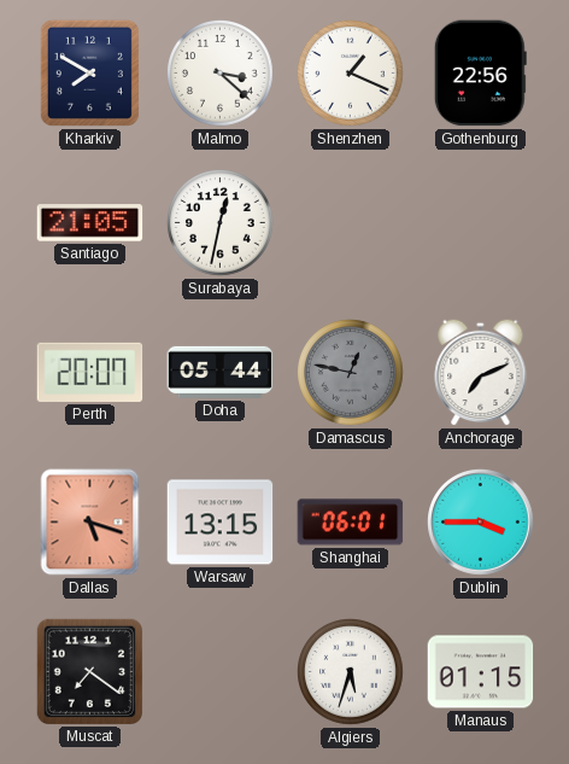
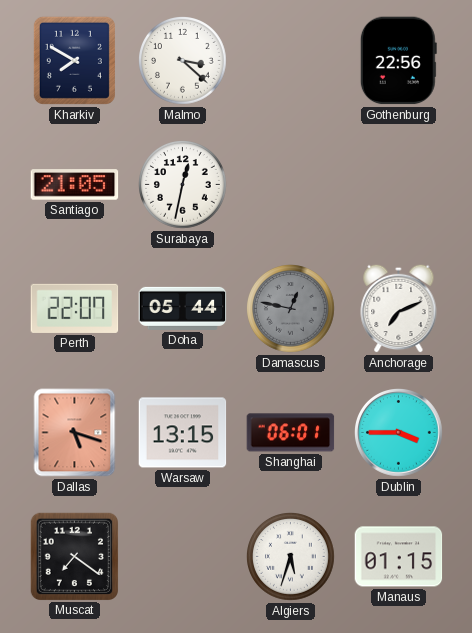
Shenzhen: 1:19 -> none
Perth: 20:07 -> 22:07
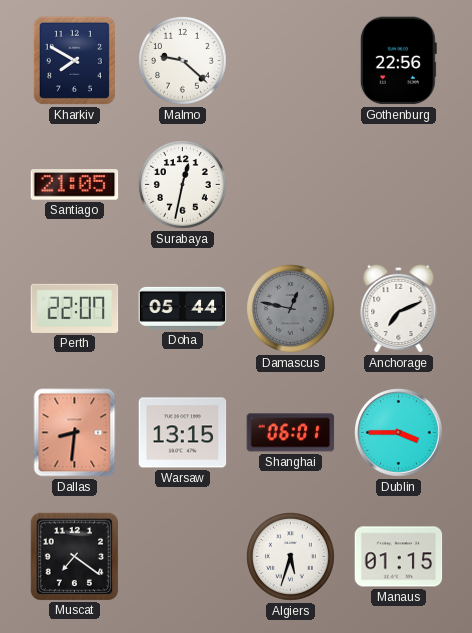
Malmo: 3:22 -> 9:22
Dallas: 5:18 -> 8:31
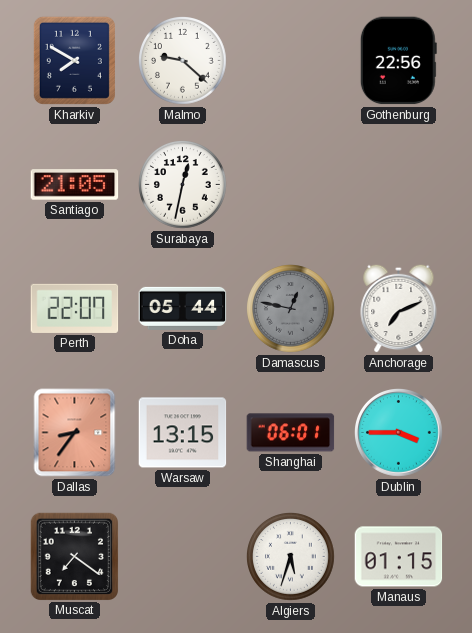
Dallas: 8:31 -> 8:36
